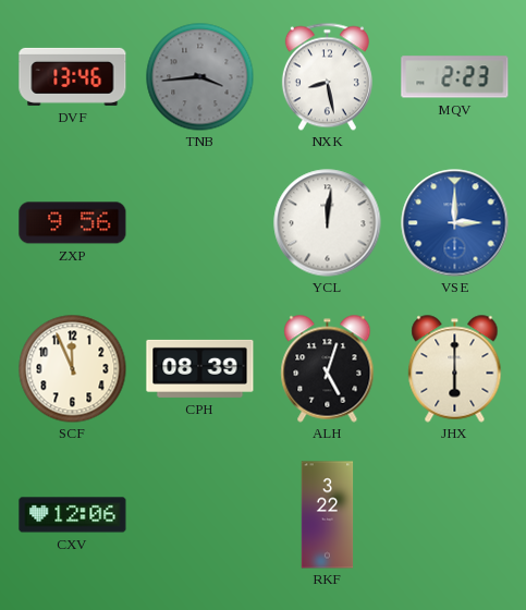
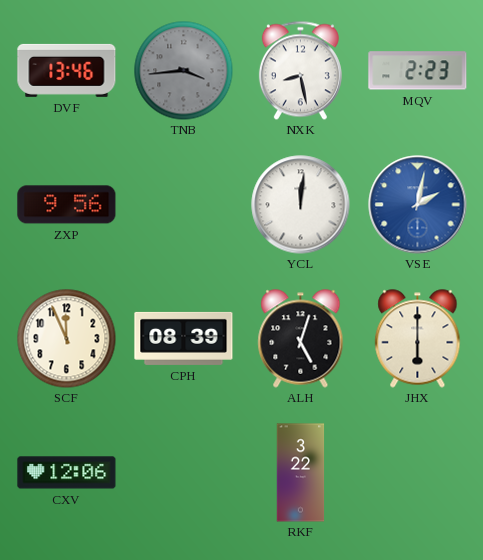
VSE: 3:00 -> 2:02
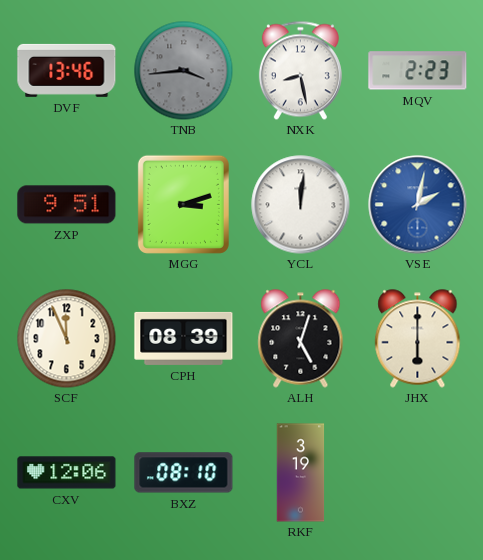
ZXP: 9:56 -> 9:51
MGG: none -> 3:12
BXZ: none -> 08:10
RKF: 3:22 -> 3:19
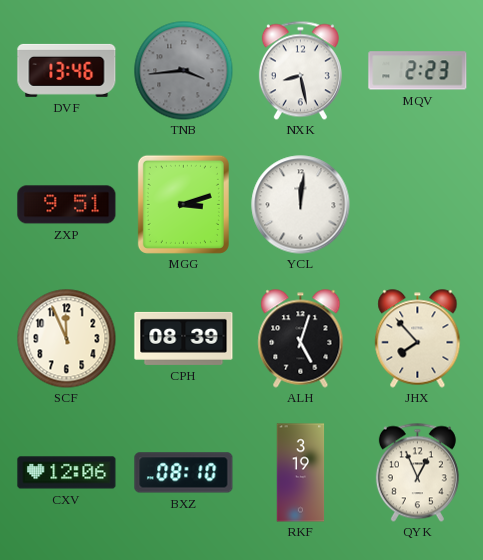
VSE: 2:02 -> none
JHX: 6:00 -> 7:53
QYK: none -> 12:56
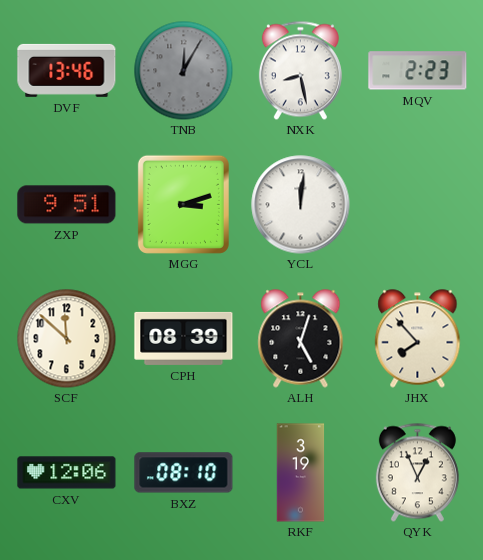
TNB: 3:44 -> 12:05
SCF: 11:56 -> 11:52
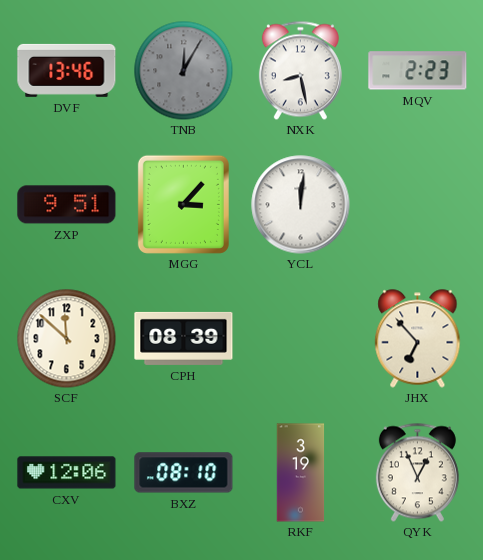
MGG: 3:12 -> 3:07
ALH: 5:03 -> none
JHX: 7:53 -> 6:53
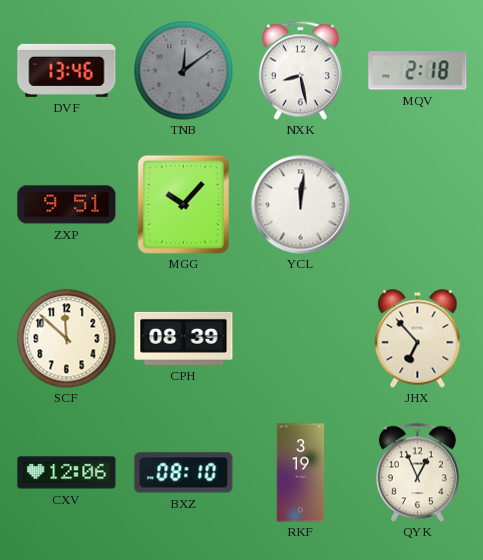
TNB: 12:05 -> 12:09
MQV: 2:23 -> 2:18
MGG: 3:07 -> 10:07
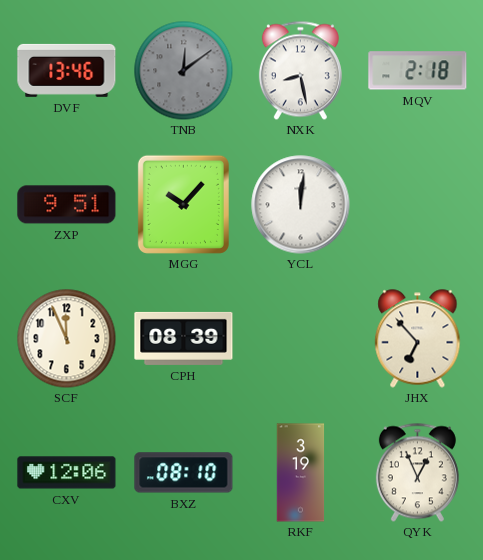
SCF: 11:52 -> 11:56
